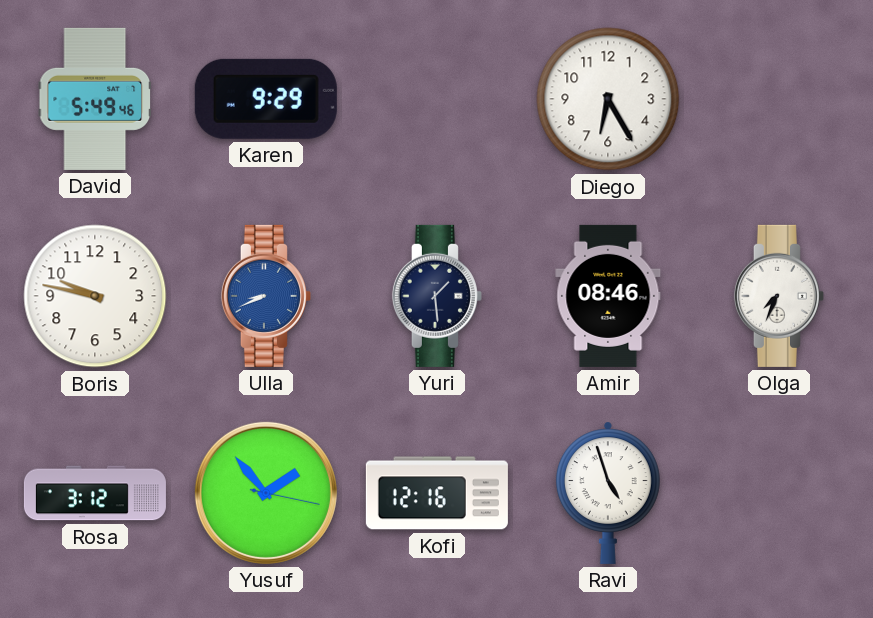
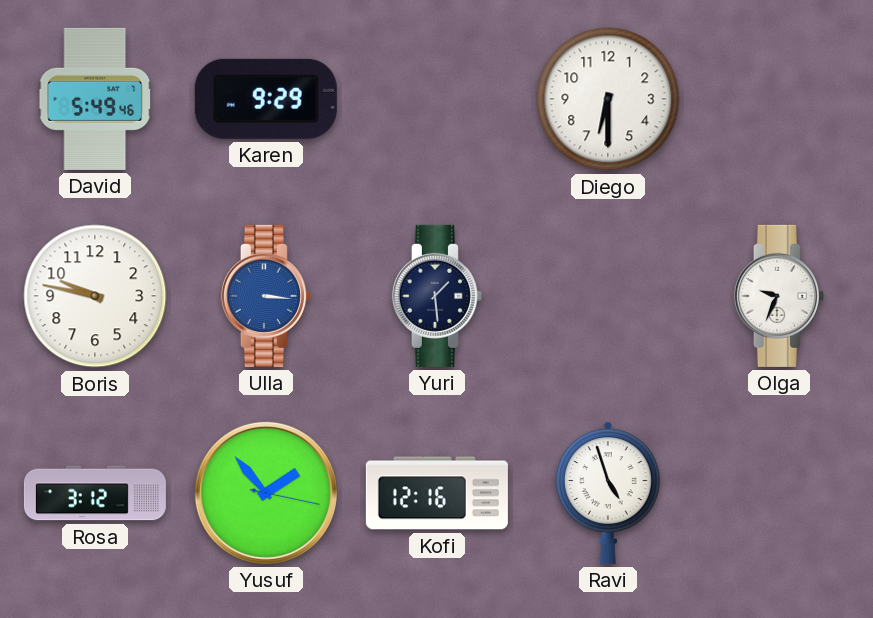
Diego: 6:25 -> 6:30
Ulla: 8:41 -> 3:16
Amir: 08:46 -> none
Olga: 7:34 -> 9:34
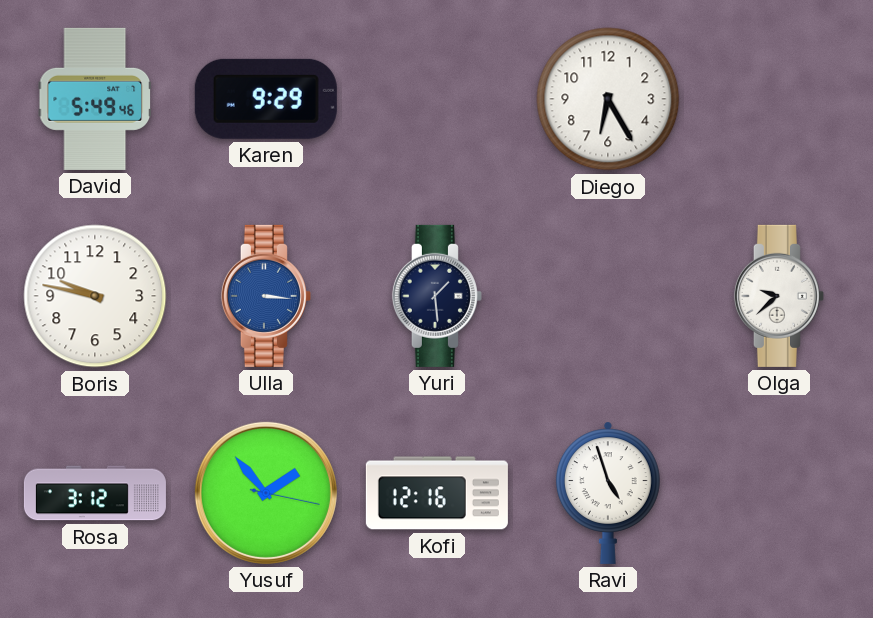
Diego: 6:30 -> 6:25
Olga: 9:34 -> 9:38
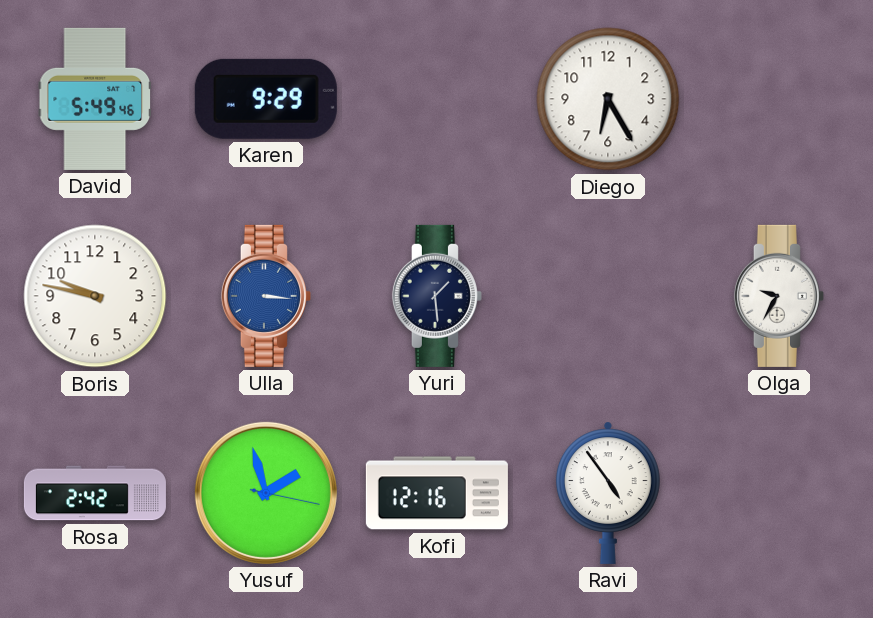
Olga: 9:38 -> 9:35
Rosa: 3:12 -> 2:42
Yusuf: 1:53 -> 1:57
Ravi: 4:57 -> 4:54
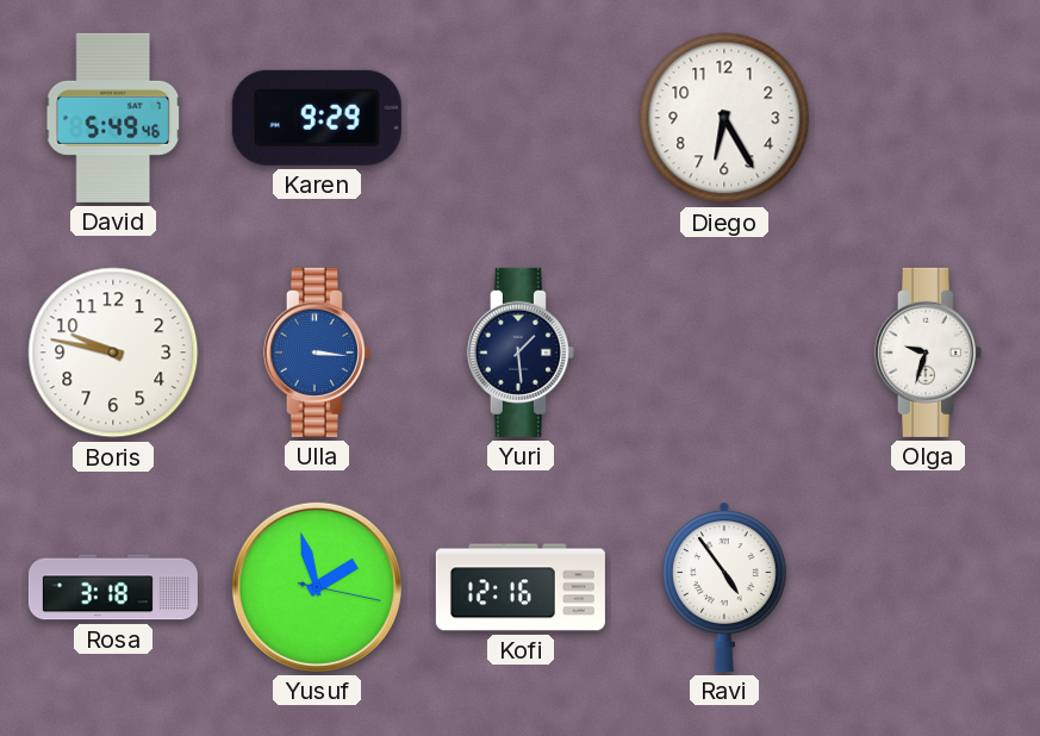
Olga: 9:35 -> 9:33
Rosa: 2:42 -> 3:18
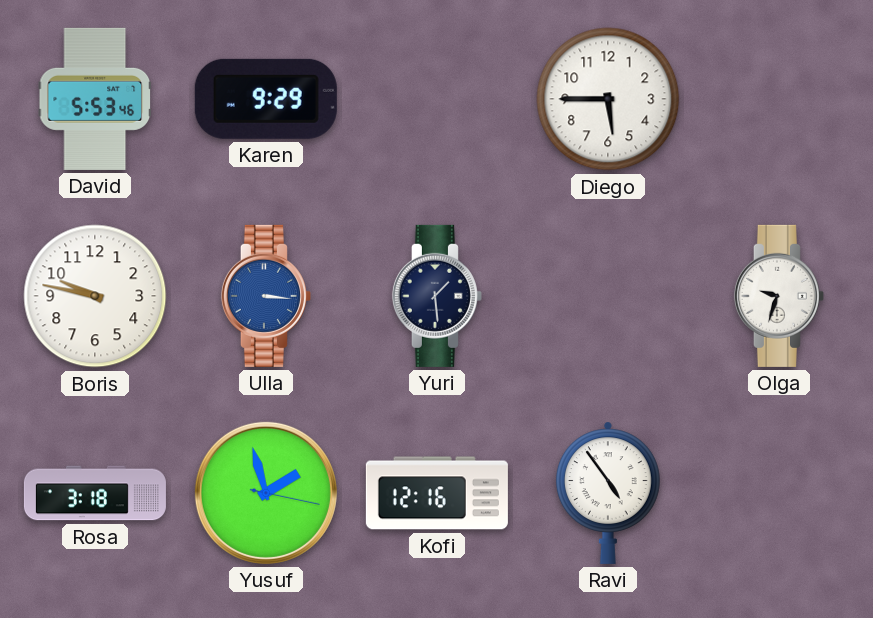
David: 5:49 -> 5:53
Diego: 6:25 -> 5:45
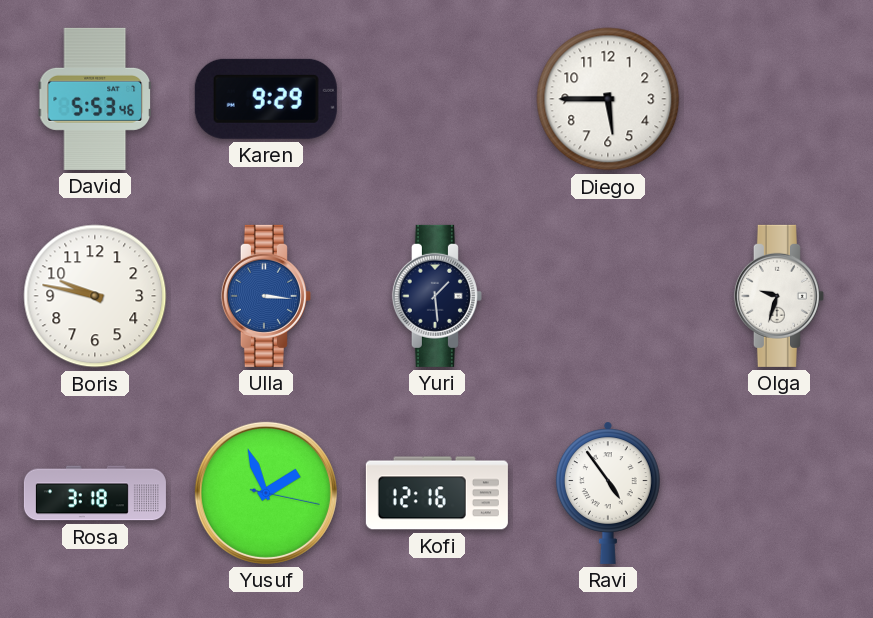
Yusuf: 1:57 -> 1:56
